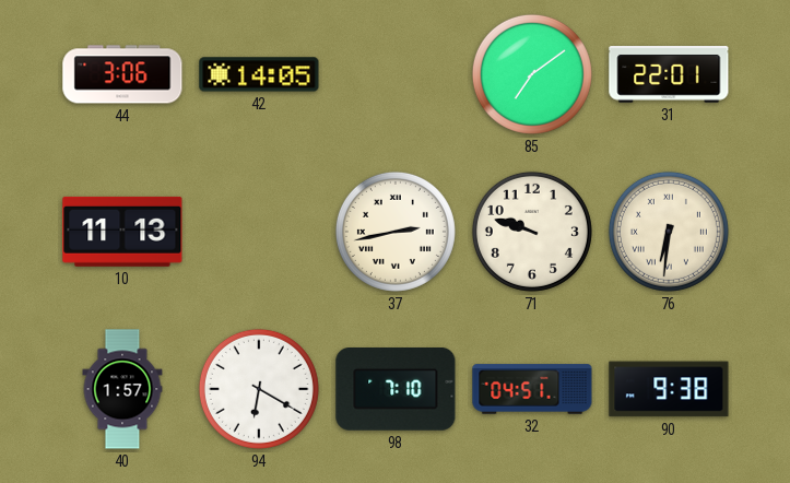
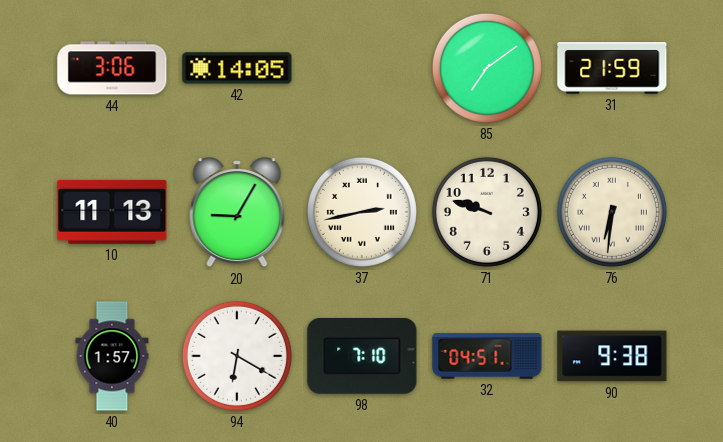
31: 22:01 -> 21:59
20: none -> 9:05
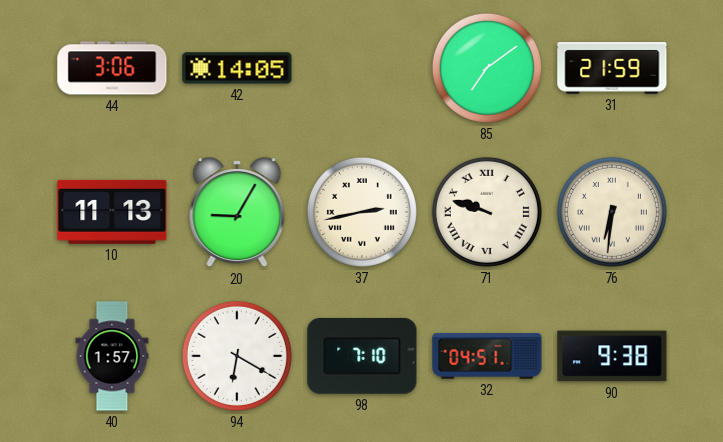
71 numerals: Arabic -> Roman
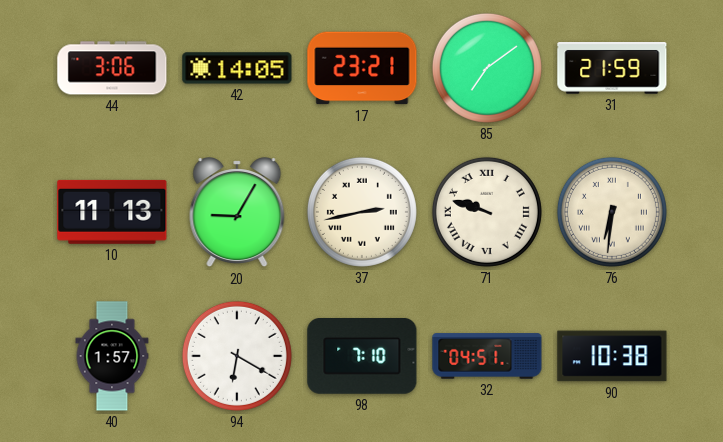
17: none -> 23:21
90: 9:38 -> 10:38
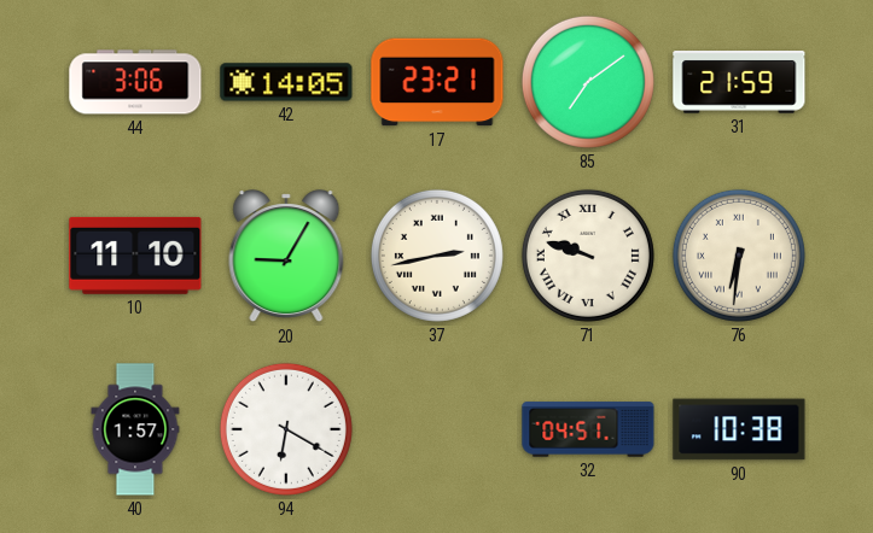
10: 11:13 -> 11:10
98: 7:10 -> none
